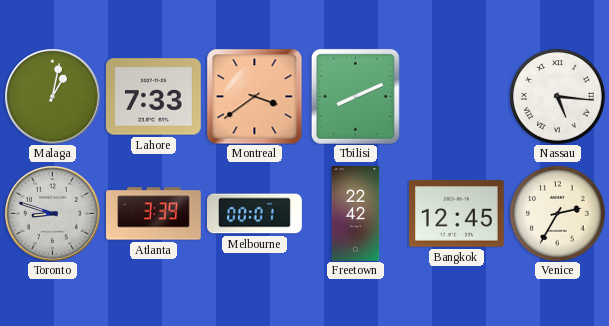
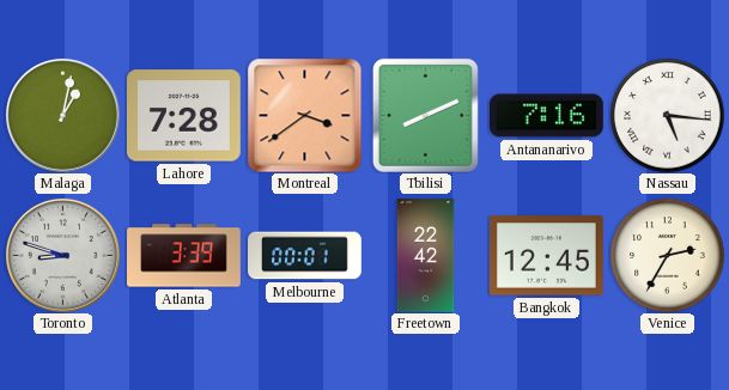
Lahore: 7:33 -> 7:28
Antananarivo: none -> 7:16
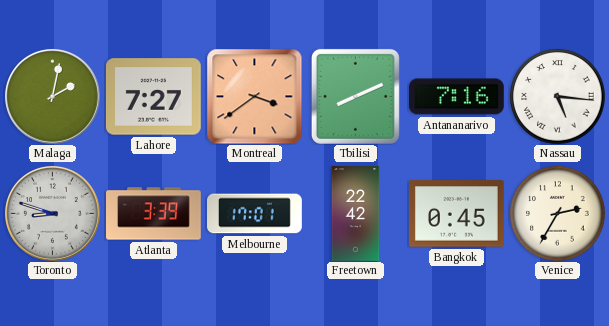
Malaga: 1:02 -> 2:02
Lahore: 7:28 -> 7:27
Melbourne: 00:01 -> 17:01
Bangkok: 12:45 -> 0:45
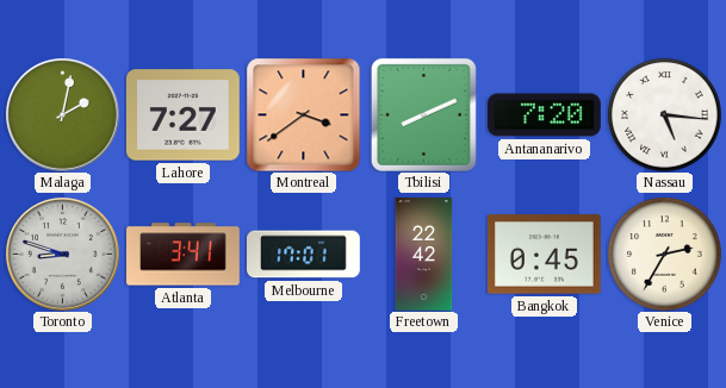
Antananarivo: 7:16 -> 7:20
Atlanta: 3:39 -> 3:41
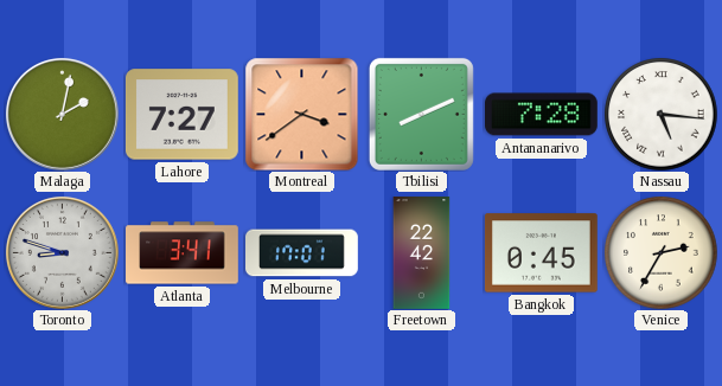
Antananarivo: 7:20 -> 7:28
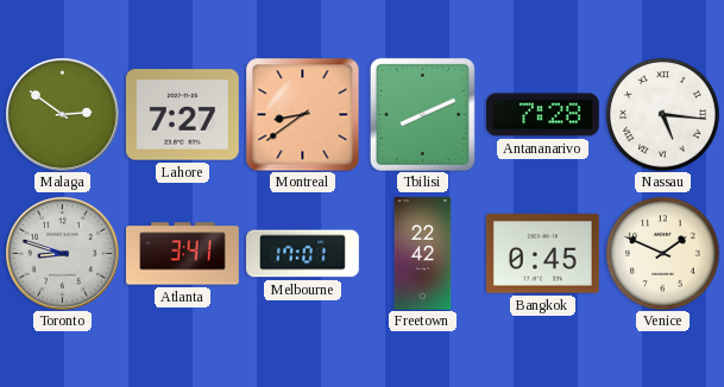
Malaga: 2:02 -> 2:51
Montreal: 3:39 -> 8:39
Venice: 2:35 -> 1:49
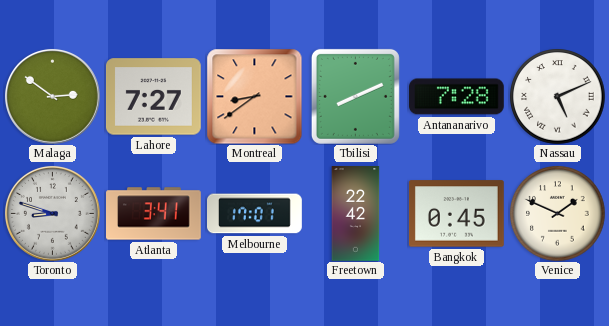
Nassau: 5:16 -> 5:11
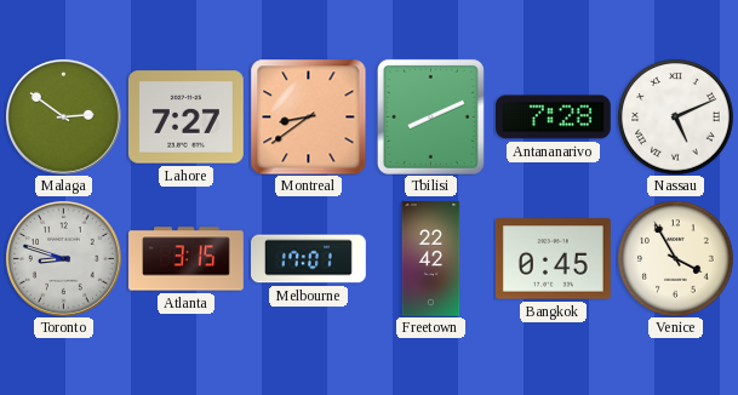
Atlanta: 3:41 -> 3:15
Venice: 1:49 -> 3:55
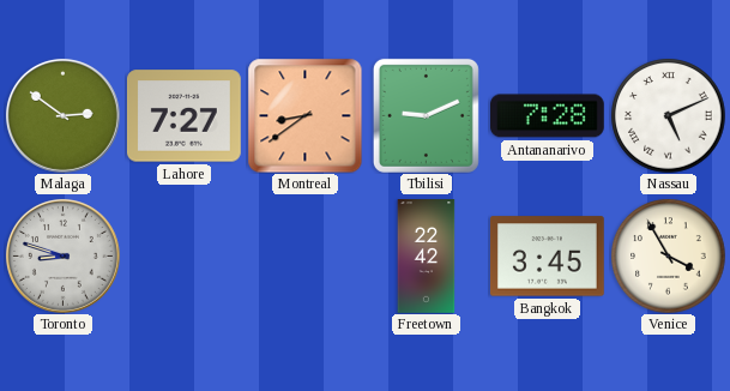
Tbilisi: 8:11 -> 9:11
Atlanta: 3:15 -> none
Melbourne: 17:01 -> none
Bangkok: 0:45 -> 3:45
